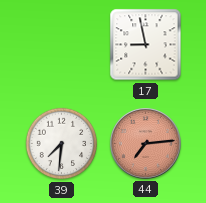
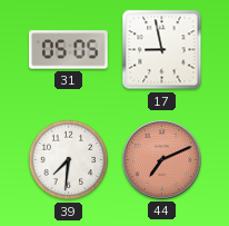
31: none -> 05:05
44: 7:14 -> 7:11
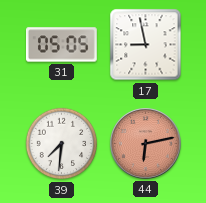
44: 7:11 -> 6:13
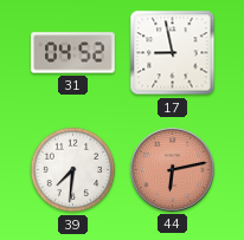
31: 05:05 -> 04:52
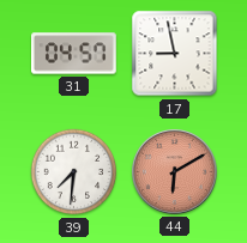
31: 04:52 -> 04:57
44: 6:13 -> 6:10
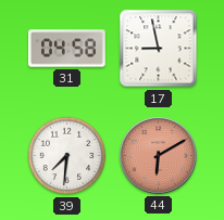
31: 04:57 -> 04:58
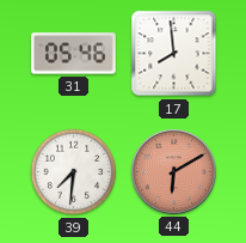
31: 04:58 -> 05:46
17: 8:58 -> 7:59
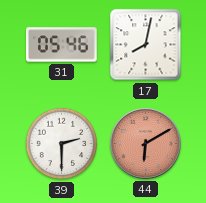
17: 7:59 -> 8:02
39: 7:31 -> 2:30
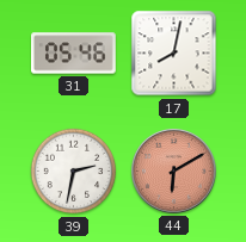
39: 2:30 -> 2:32
